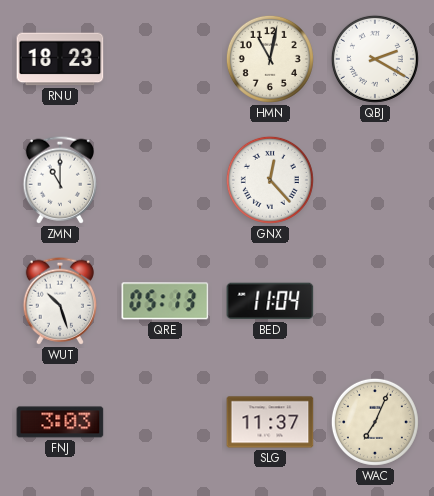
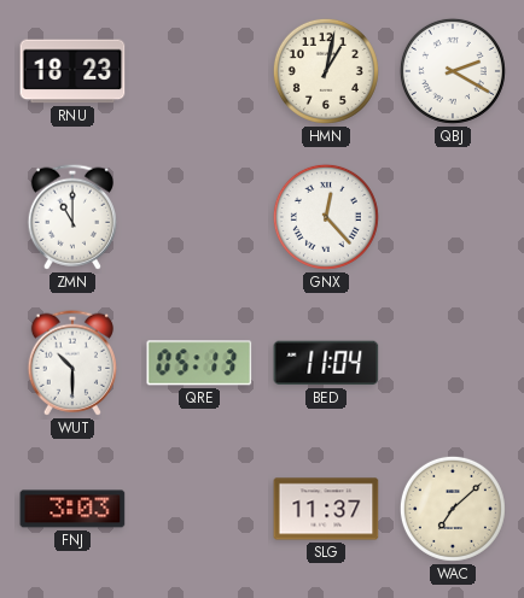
HMN: 11:02 -> 1:02
WUT: 10:27 -> 10:30
WAC: 7:04 -> 7:08
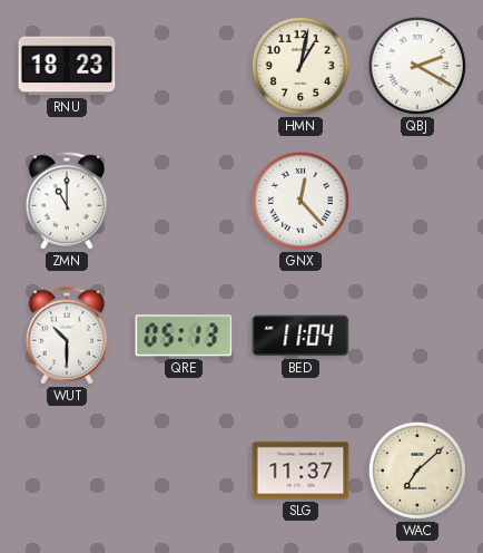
FNJ: 3:03 -> none
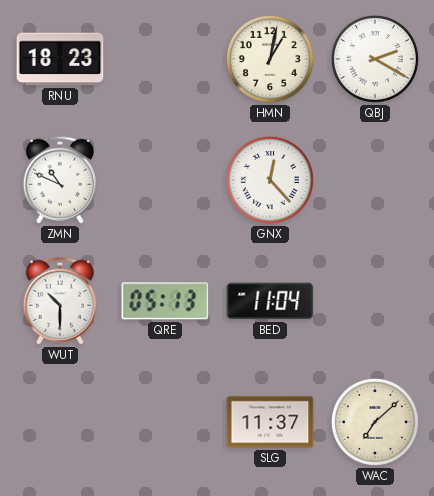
ZMN: 11:00 -> 10:49
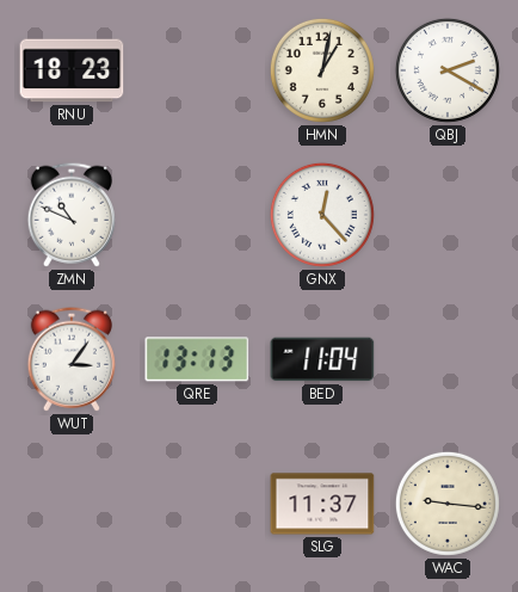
WUT: 10:30 -> 3:06
QRE: 05:13 -> 13:13
WAC: 7:08 -> 9:16
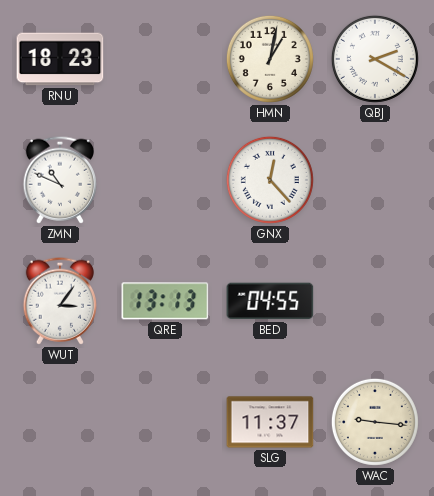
BED: 11:04 -> 04:55
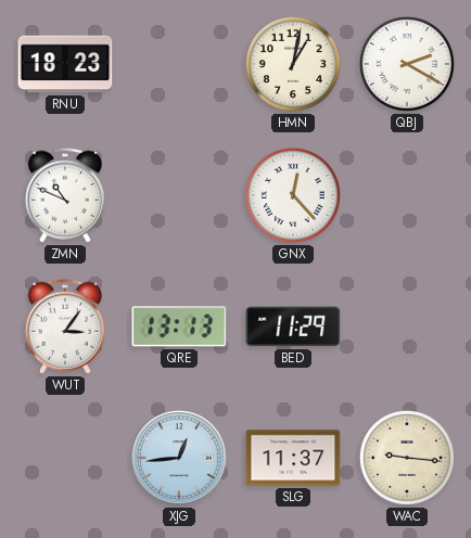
BED: 04:55 -> 11:29
XJG: none -> 12:44
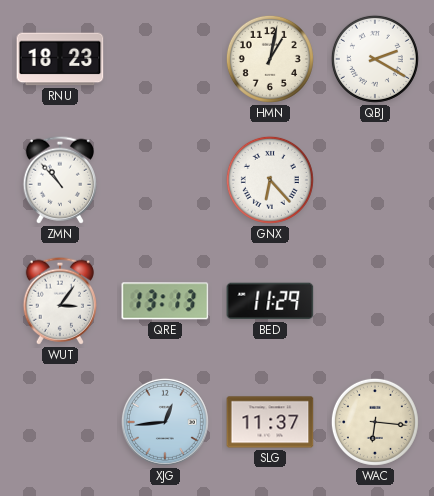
ZMN: 10:49 -> 10:53
GNX: 12:23 -> 6:23
WAC: 9:16 -> 6:16
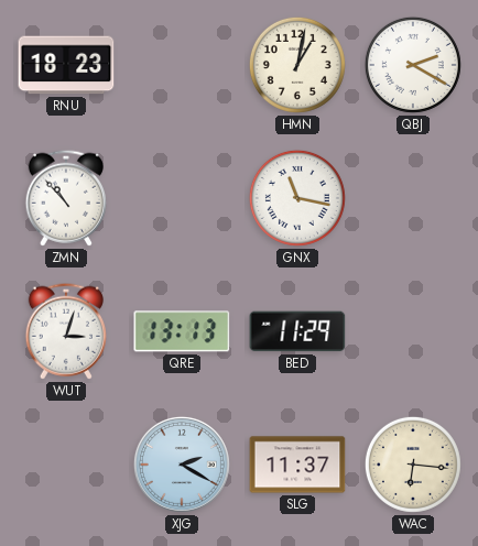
GNX: 6:23 -> 11:17
WUT: 3:06 -> 3:03
XJG: 12:44 -> 2:20
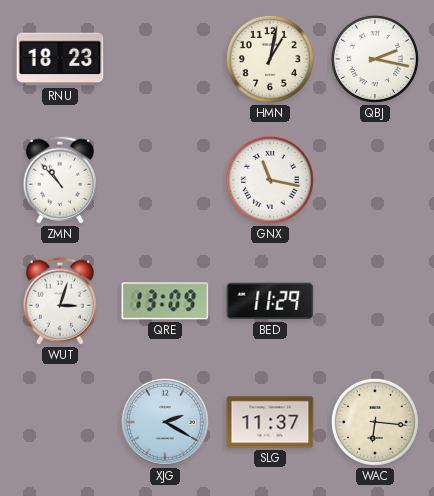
QBJ: 2:20 -> 2:17
QRE: 13:13 -> 13:09
